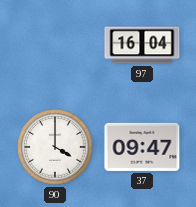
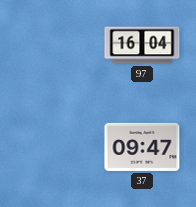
90: 4:00 -> none
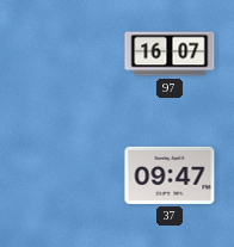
97: 16:04 -> 16:07
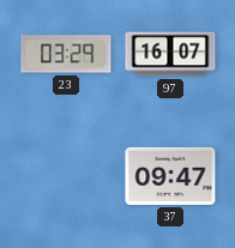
23: none -> 03:29
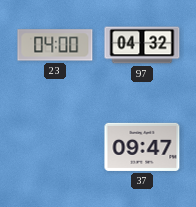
23: 03:29 -> 04:00
97: 16:07 -> 04:32
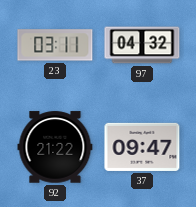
23: 04:00 -> 03:11
92: none -> 21:22
